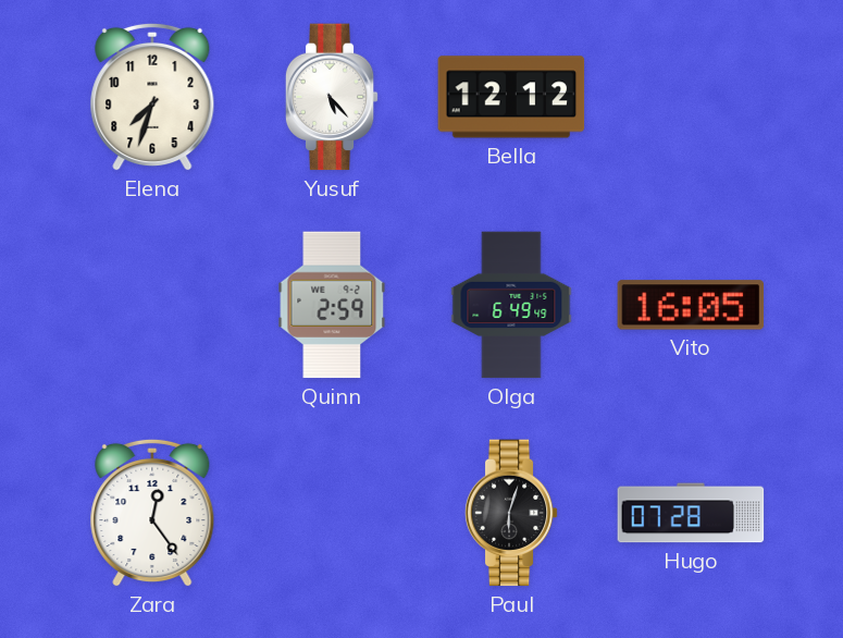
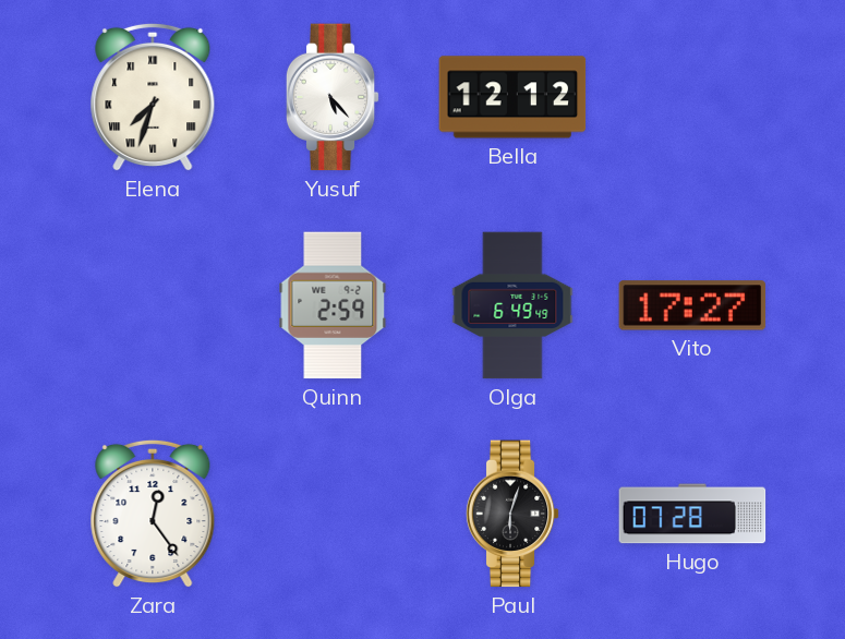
Elena numerals: Arabic -> Roman
Vito: 16:05 -> 17:27
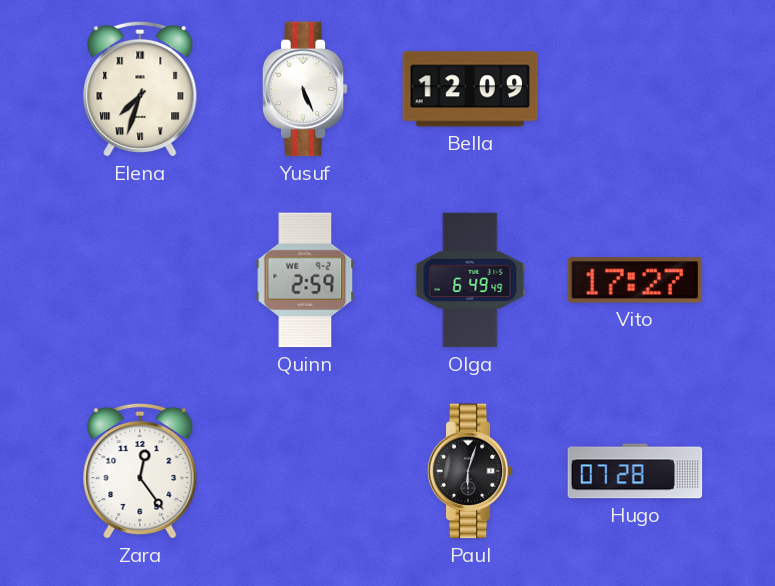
Yusuf: 5:23 -> 5:26
Bella: 12:12 -> 12:09
